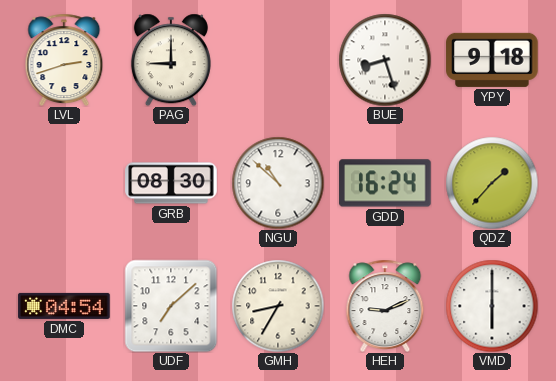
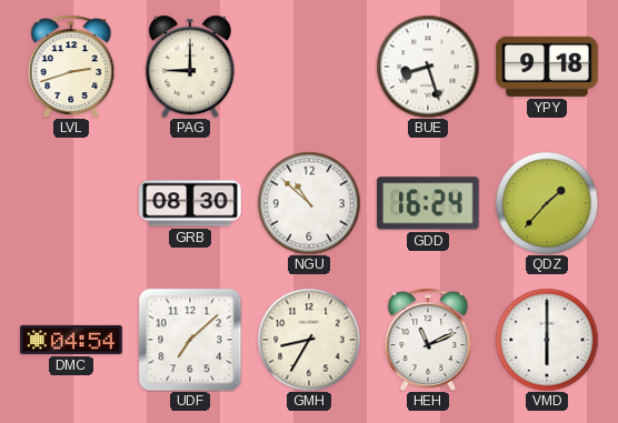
HEH: 9:11 -> 11:11
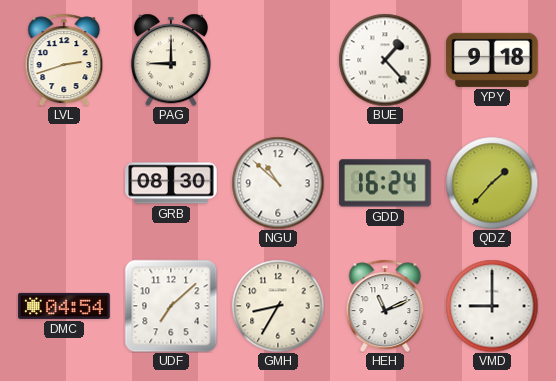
BUE: 8:27 -> 1:23
VMD: 6:00 -> 9:00
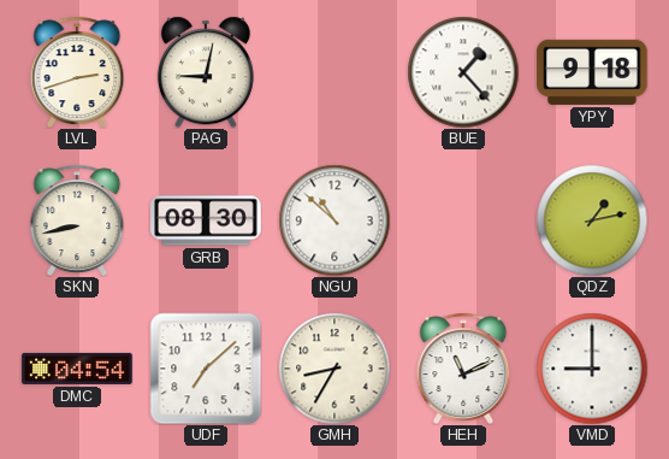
PAG: 9:00 -> 9:02
SKN: none -> 8:43
GDD: 16:24 -> none
QDZ: 1:37 -> 1:13
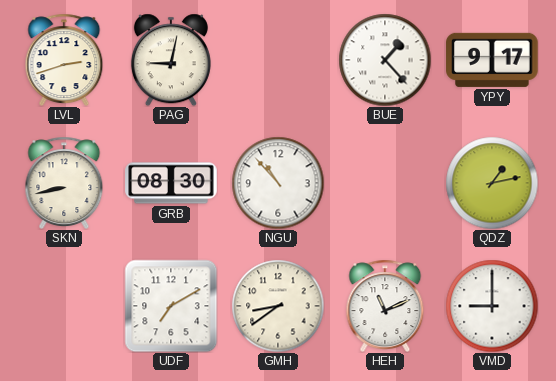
YPY: 9:18 -> 9:17
NGU: 10:52 -> 10:53
DMC: 04:54 -> none
UDF: 7:08 -> 7:10
GMH: 8:35 -> 8:39
